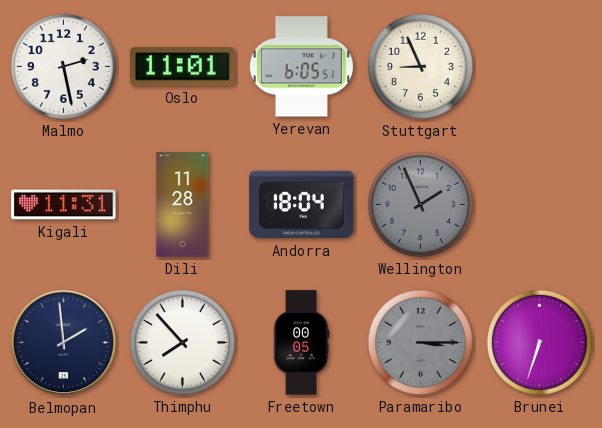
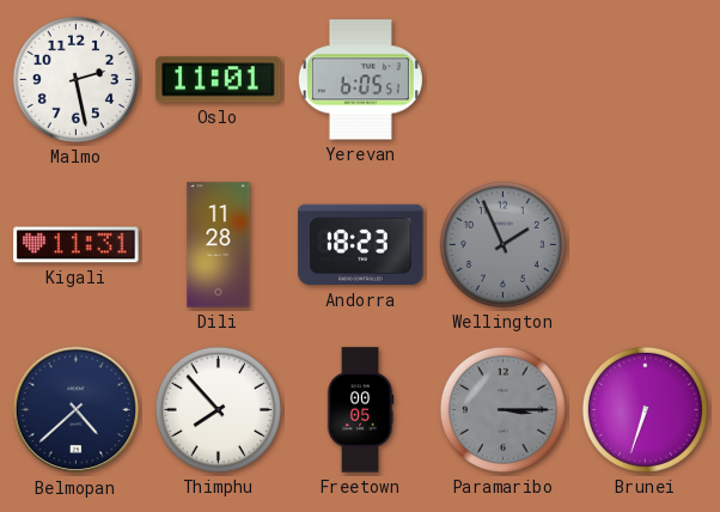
Stuttgart: 8:56 -> none
Andorra: 18:04 -> 18:23
Belmopan: 1:59 -> 4:38
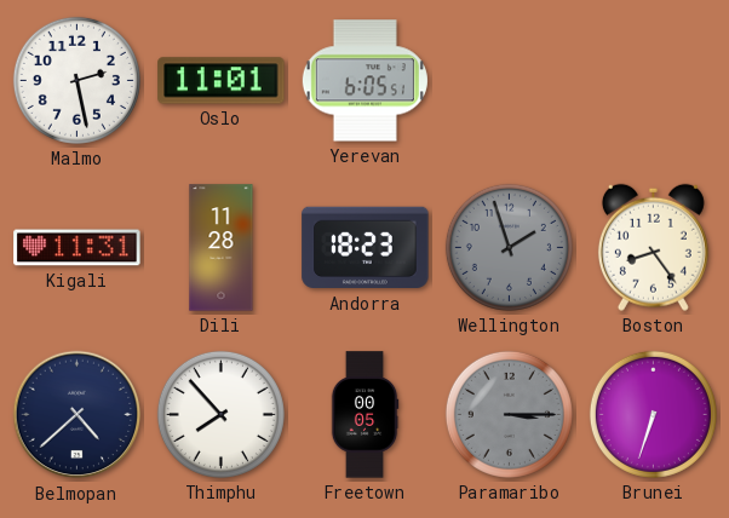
Wellington: 1:56 -> 1:57
Boston: none -> 8:24
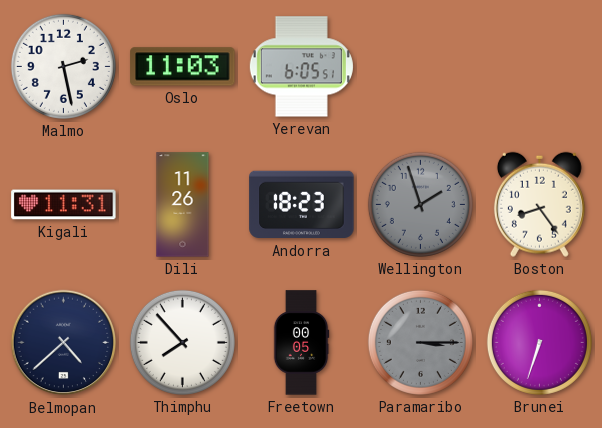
Oslo: 11:01 -> 11:03
Dili: 11:28 -> 11:26
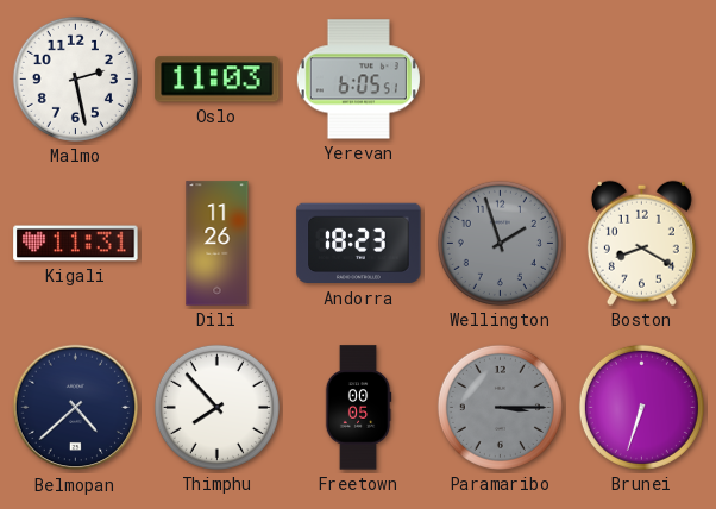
Boston: 8:24 -> 8:20
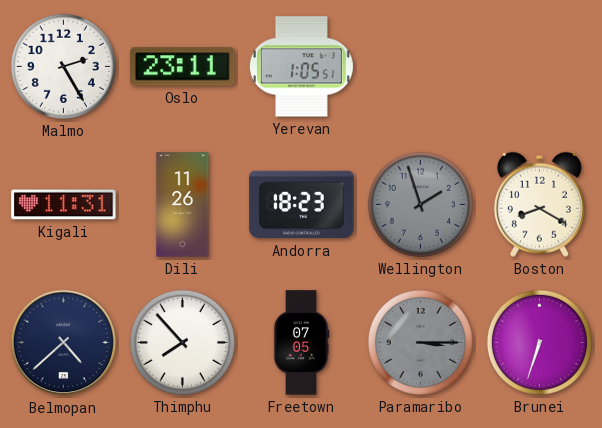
Malmo: 2:28 -> 2:25
Oslo: 11:03 -> 23:11
Yerevan: 6:05 -> 1:05
Freetown: 00:05 -> 07:05
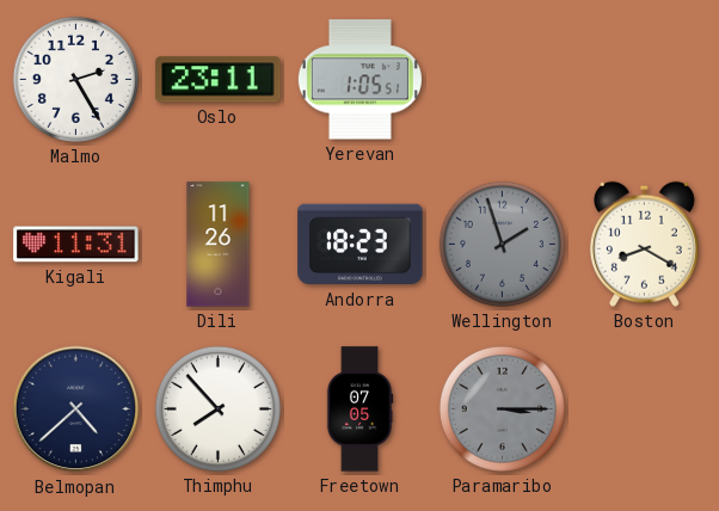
Brunei: 6:33 -> none
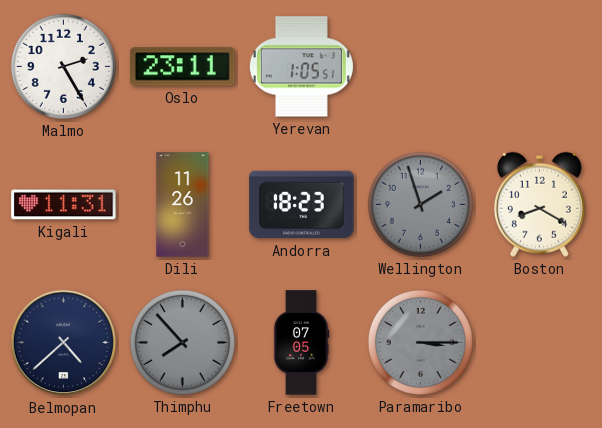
Thimphu dial: white -> grey
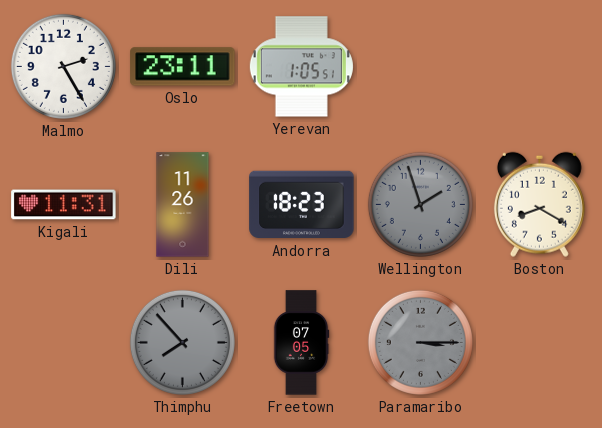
Belmopan: 4:38 -> none
